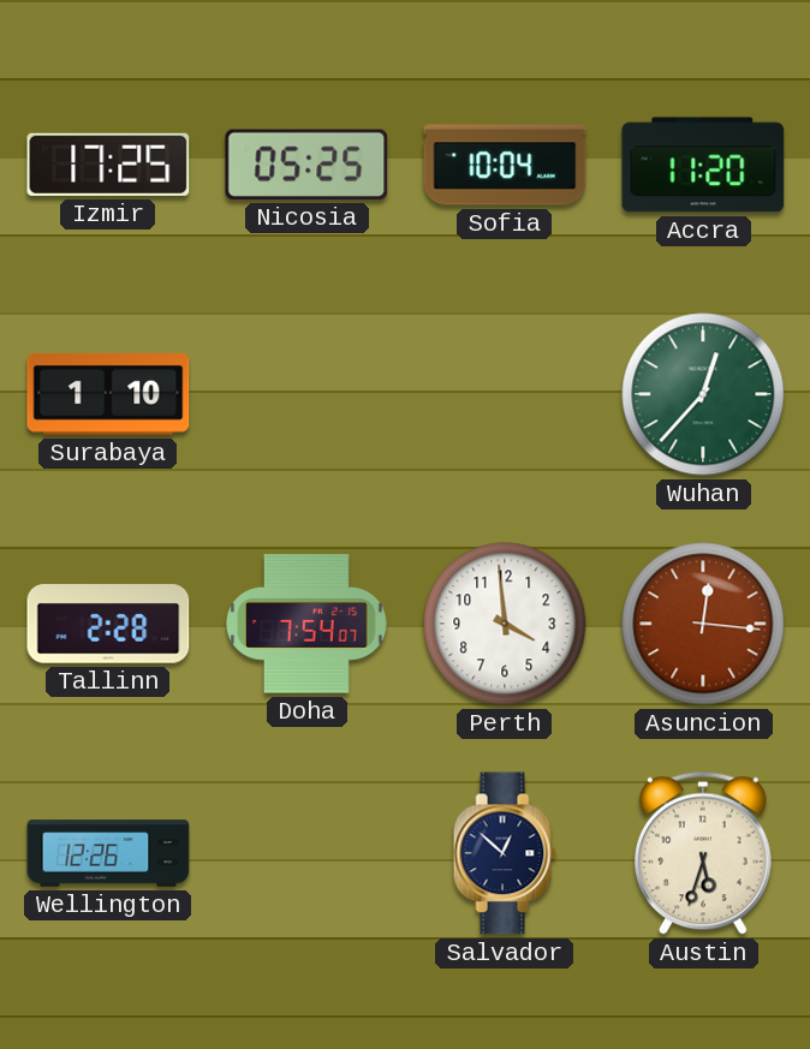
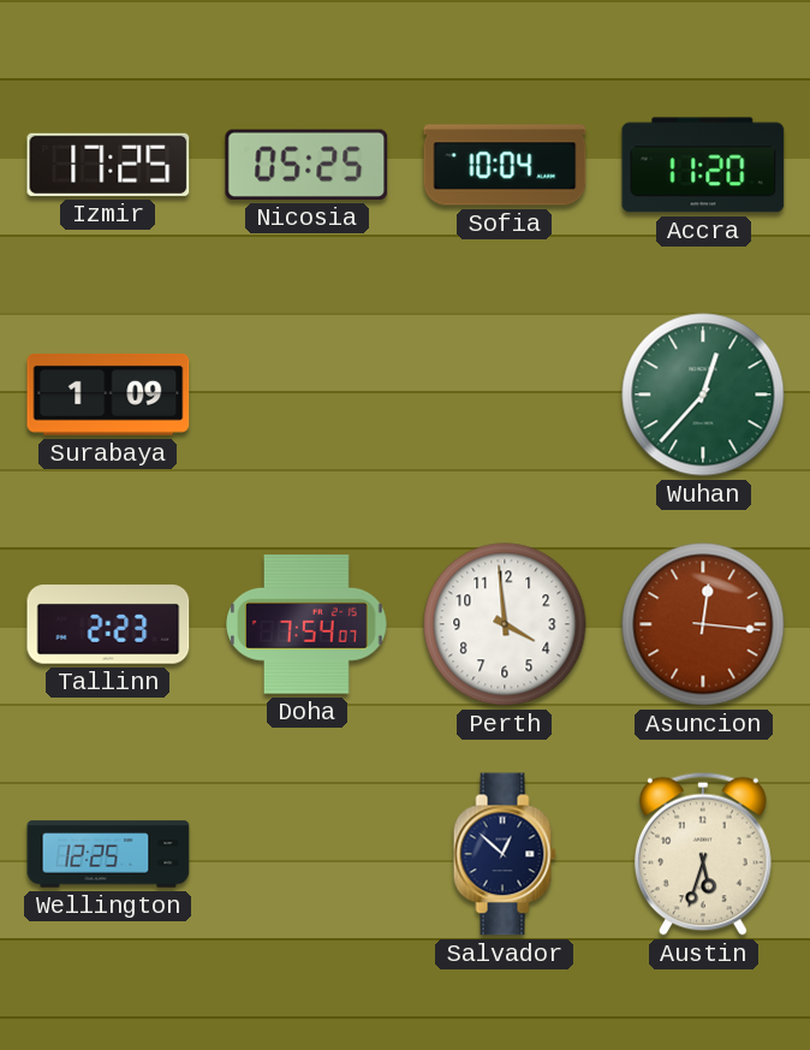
Surabaya: 1:10 -> 1:09
Tallinn: 2:28 -> 2:23
Wellington: 12:26 -> 12:25
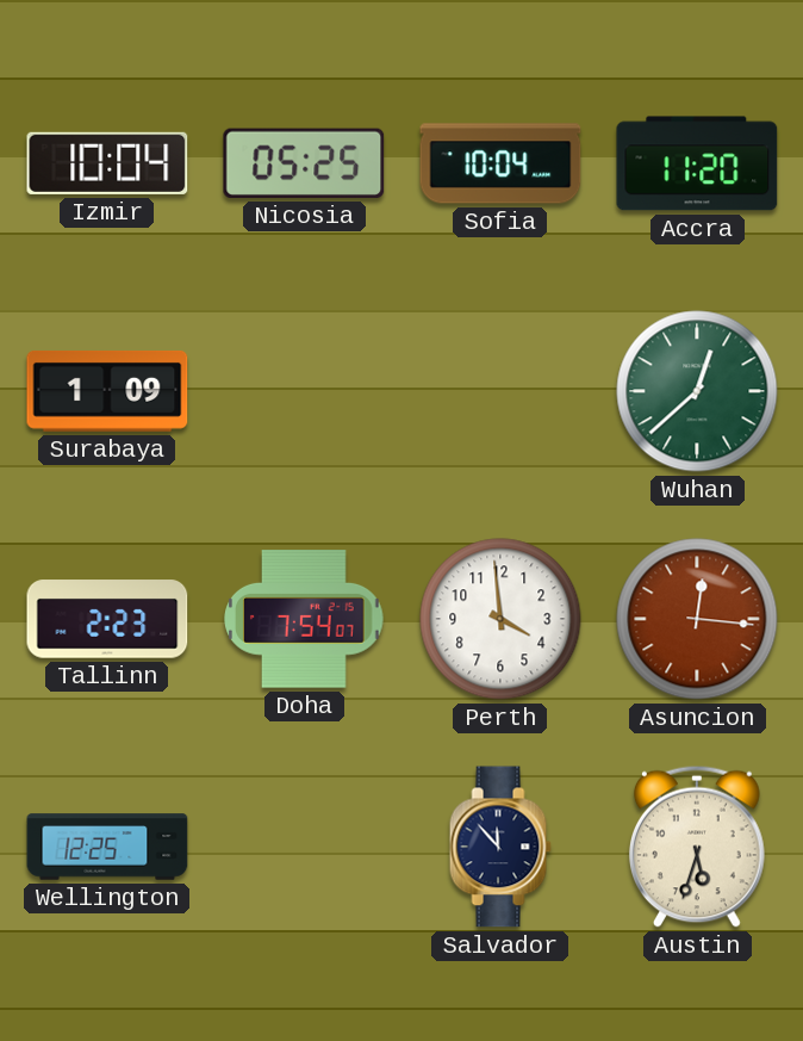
Izmir: 17:25 -> 10:04
Wuhan: 12:37 -> 12:38
Salvador: 12:52 -> 11:53
